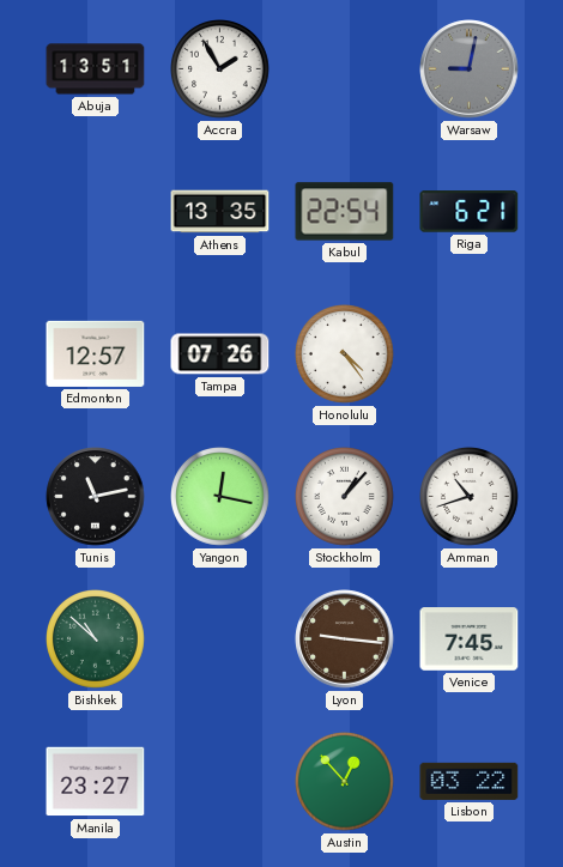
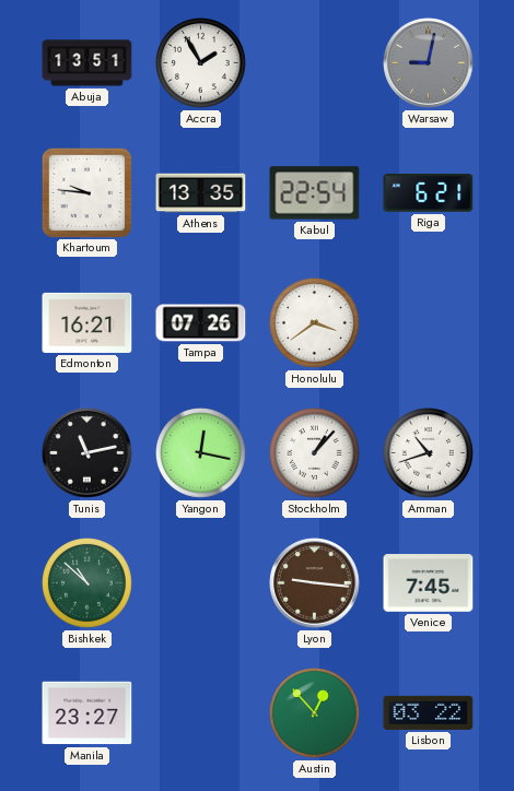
Khartoum: none -> 9:46
Edmonton: 12:57 -> 16:21
Honolulu: 4:24 -> 3:39
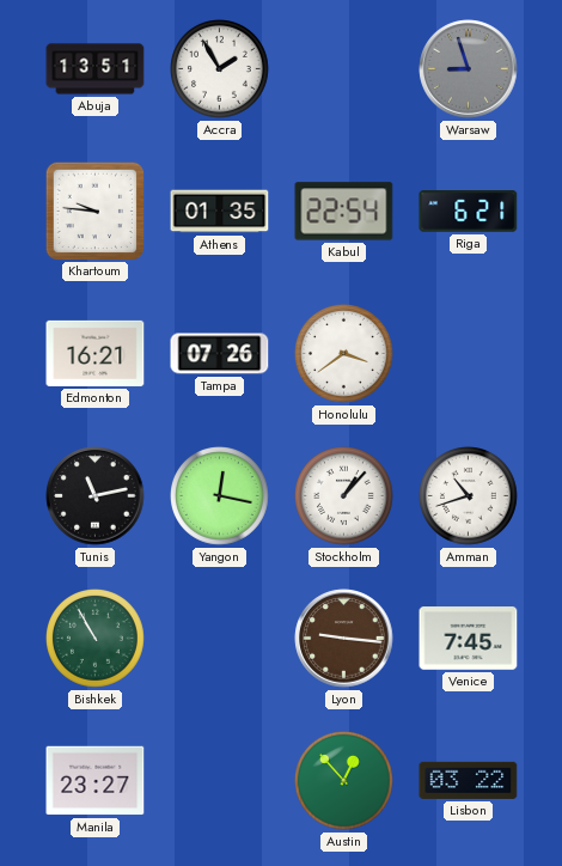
Warsaw: 9:02 -> 8:57
Athens: 13:35 -> 01:35
Bishkek: 10:52 -> 10:55
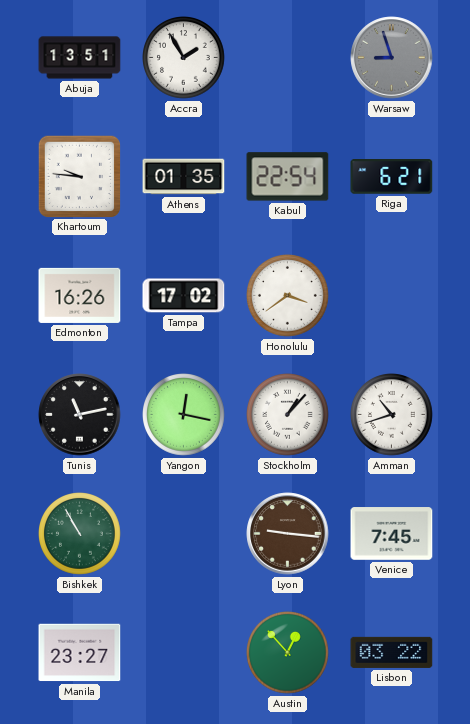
Edmonton: 16:21 -> 16:26
Tampa: 07:26 -> 17:02
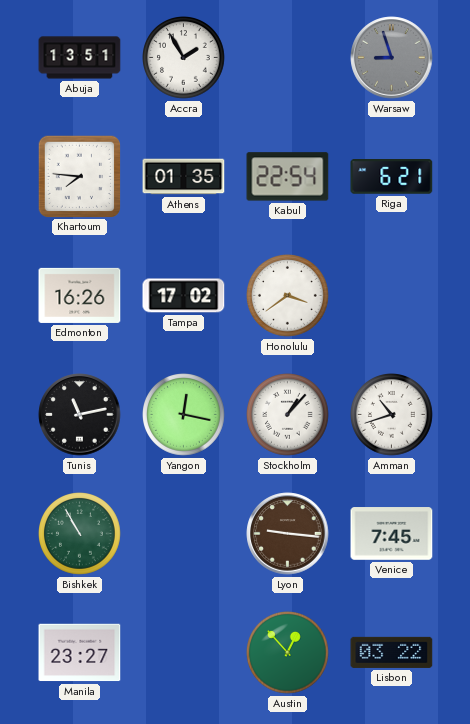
Khartoum: 9:46 -> 7:46
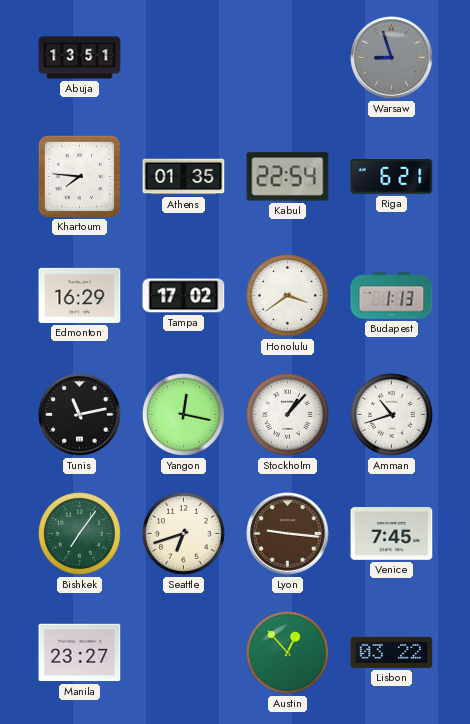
Accra: 1:55 -> none
Edmonton: 16:26 -> 16:29
Budapest: none -> 1:13
Bishkek: 10:55 -> 7:06
Seattle: none -> 6:42
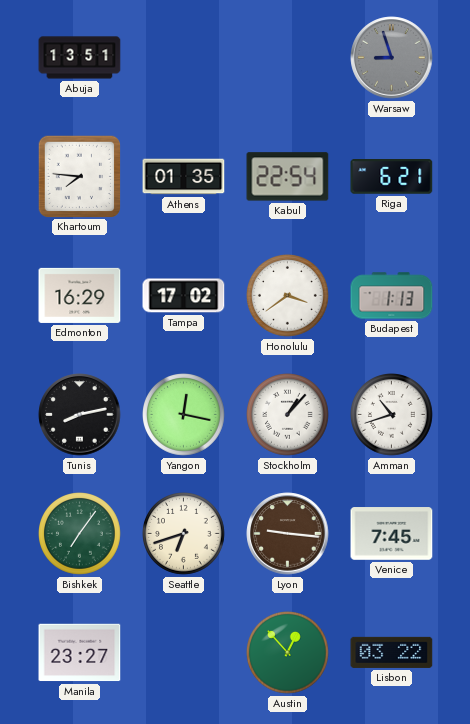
Tunis: 11:13 -> 8:13
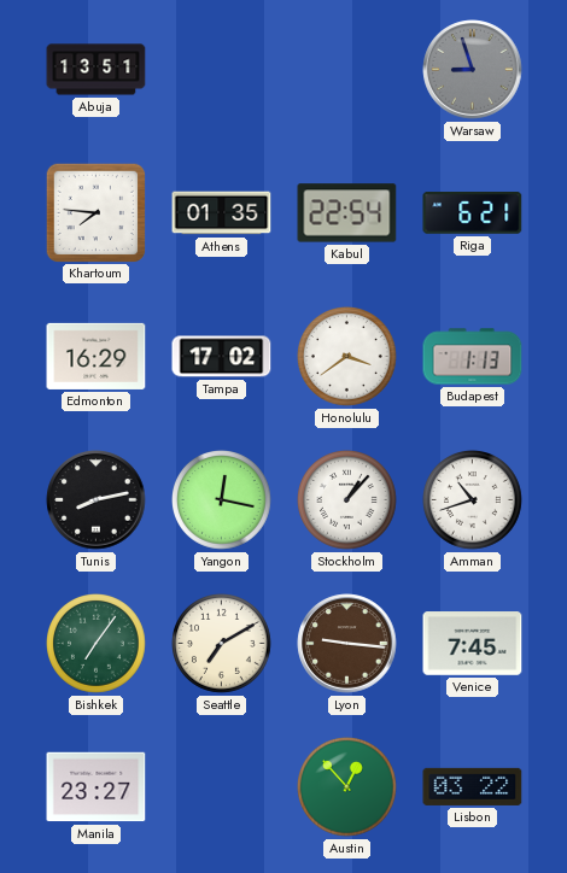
Seattle: 6:42 -> 7:10
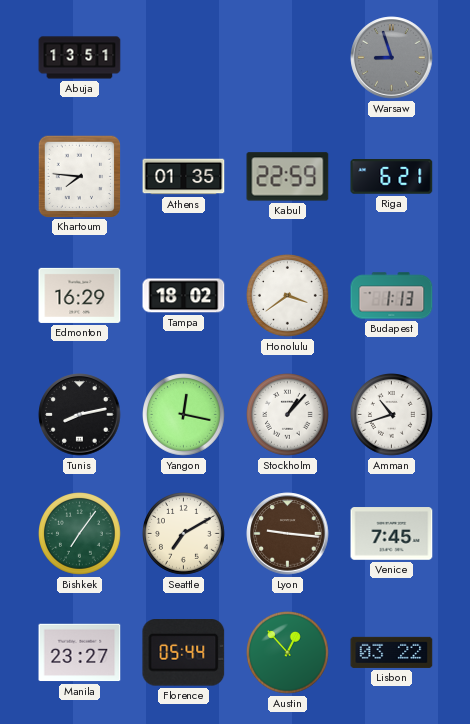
Kabul: 22:54 -> 22:59
Tampa: 17:02 -> 18:02
Florence: none -> 05:44
